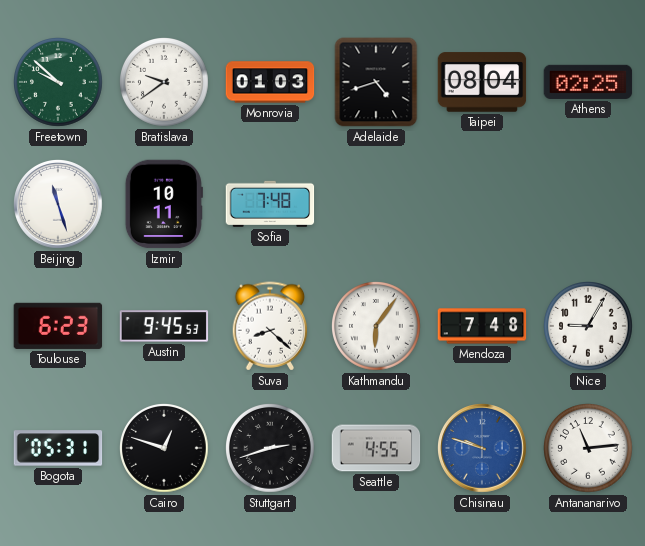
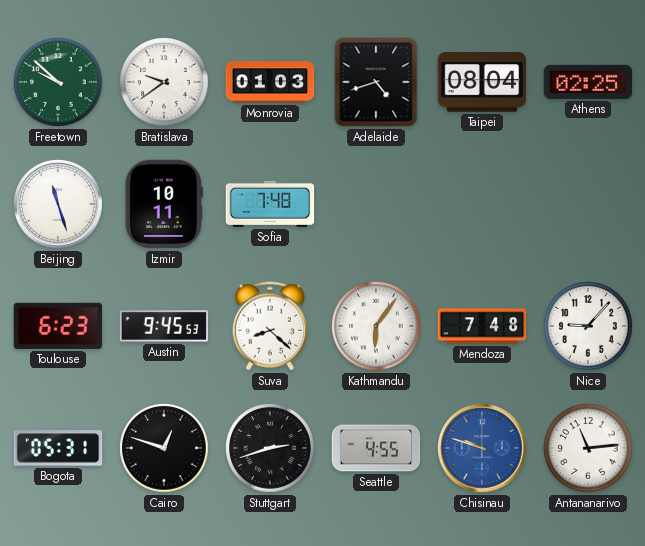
Nice: 9:05 -> 9:07
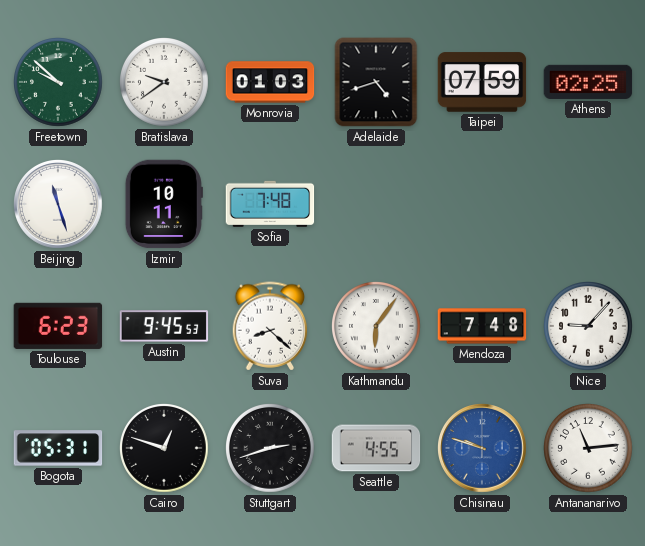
Taipei: 08:04 -> 07:59
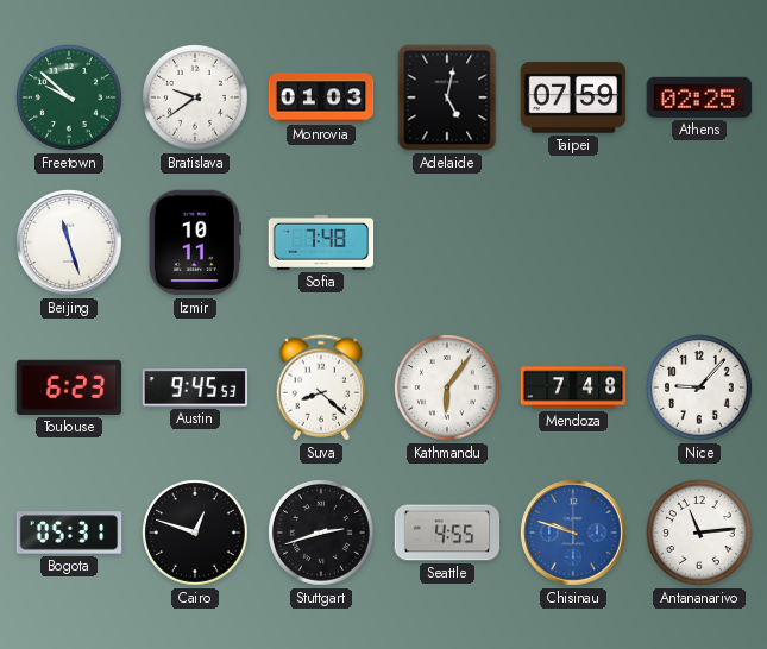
Adelaide: 4:42 -> 5:02
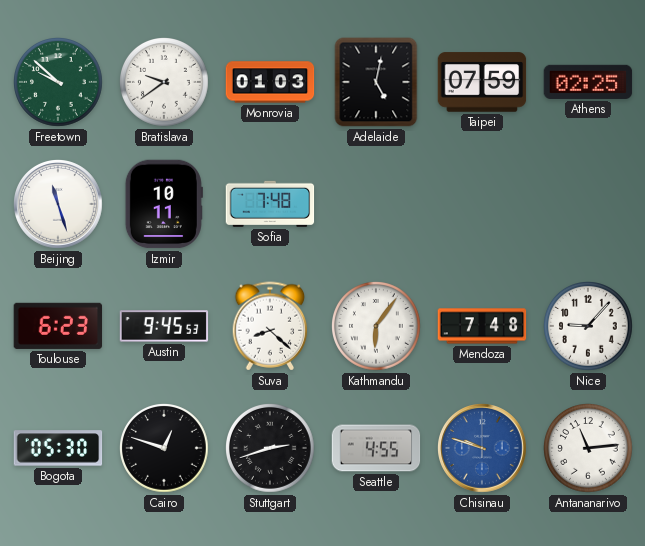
Bogota: 05:31 -> 05:30
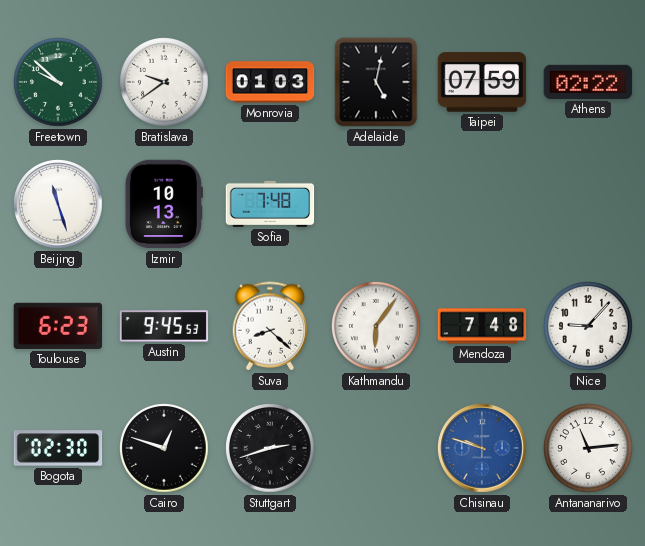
Athens: 02:25 -> 02:22
Izmir: 10:11 -> 10:13
Bogota: 05:30 -> 02:30
Seattle: 4:55 -> none
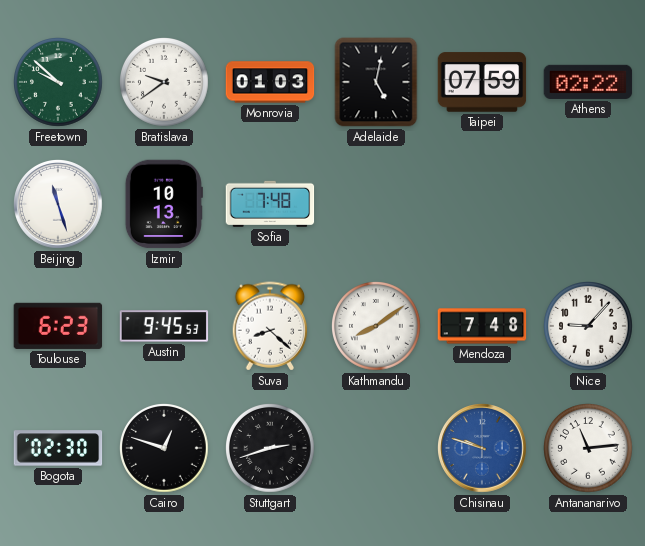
Kathmandu: 6:06 -> 8:09
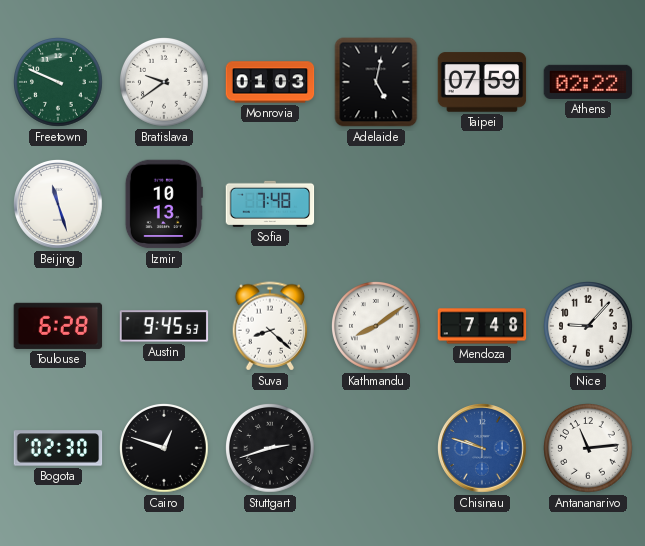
Freetown: 9:52 -> 9:49
Toulouse: 6:23 -> 6:28
